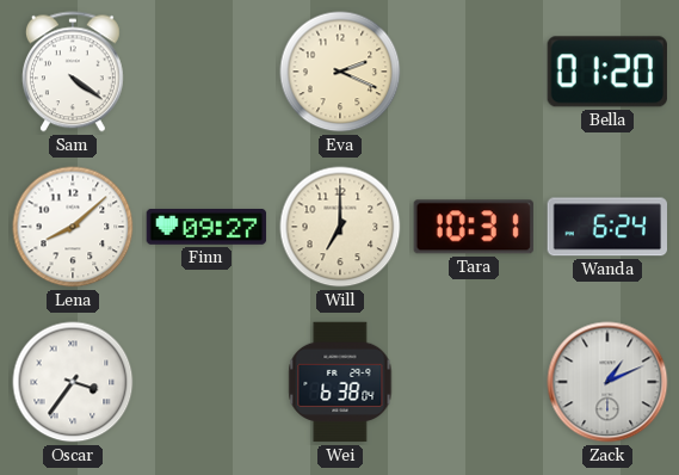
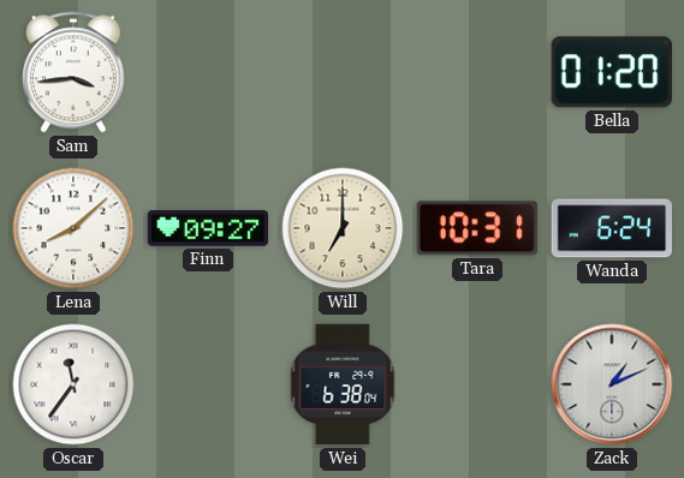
Sam: 4:21 -> 3:44
Eva: 2:19 -> none
Oscar: 3:36 -> 11:36
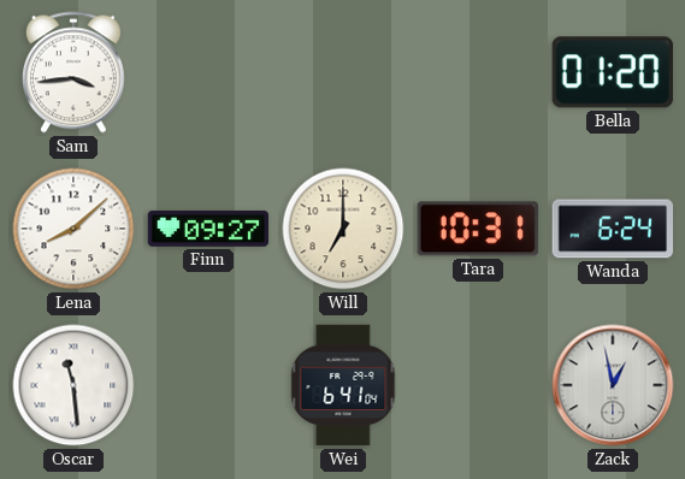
Oscar: 11:36 -> 11:29
Wei: 6:38 -> 6:41
Zack: 1:11 -> 12:58
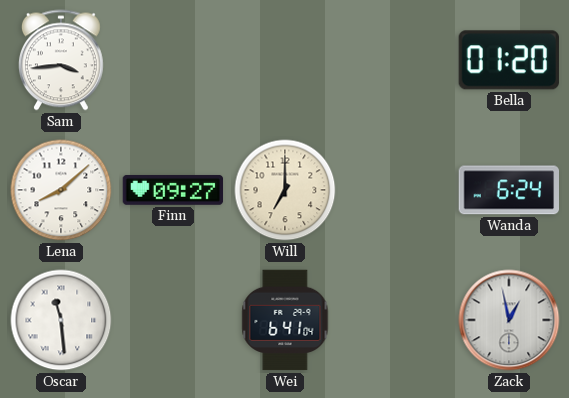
Tara: 10:31 -> none
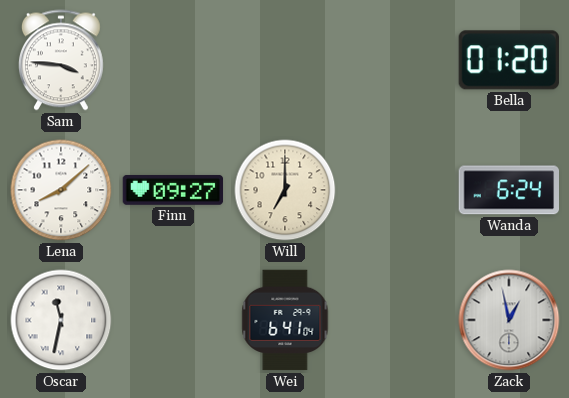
Sam: 3:44 -> 3:46
Oscar: 11:29 -> 11:32
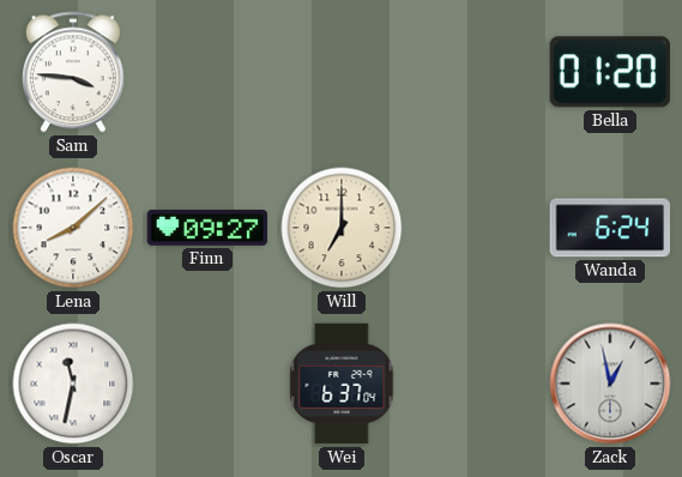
Wei: 6:41 -> 6:37
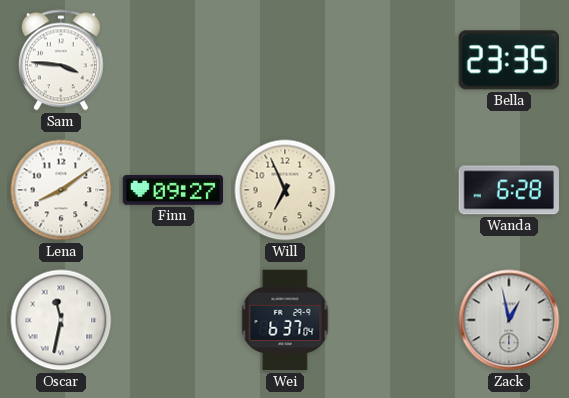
Bella: 01:20 -> 23:35
Lena: 8:08 -> 8:09
Will: 7:00 -> 6:56
Wanda: 6:24 -> 6:28
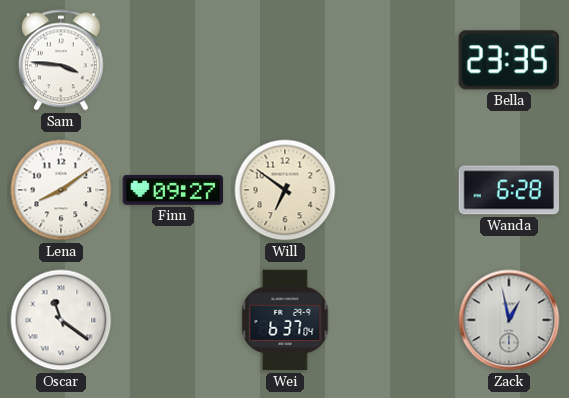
Will: 6:56 -> 6:51
Oscar: 11:32 -> 11:21
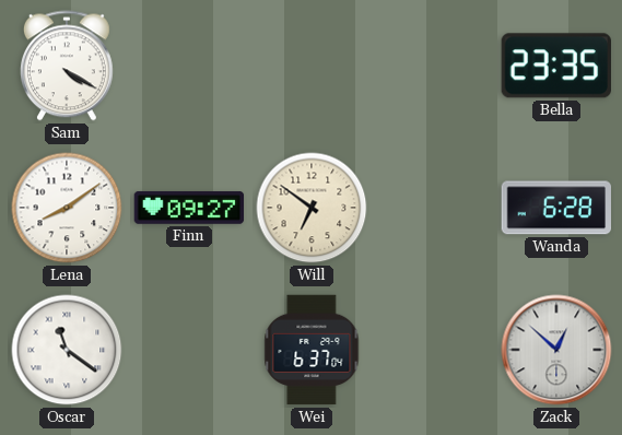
Sam: 3:46 -> 4:20
Zack: 12:58 -> 12:52
